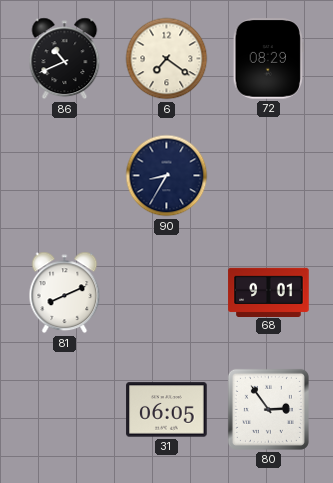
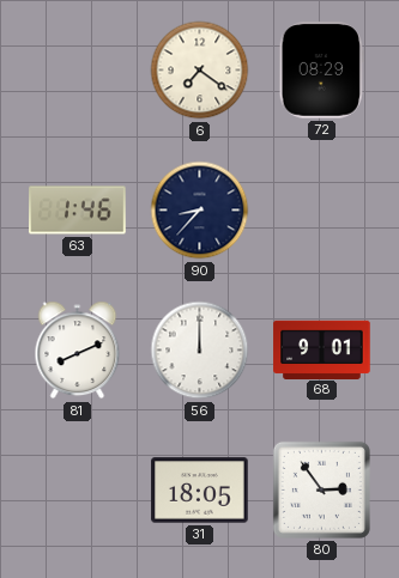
86: 10:41 -> none
63: none -> 1:46
90: 8:35 -> 8:37
56: none -> 12:00
31: 06:05 -> 18:05
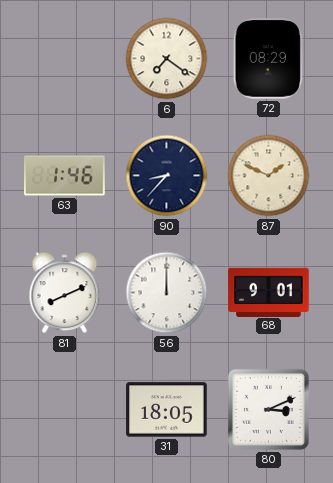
87: none -> 1:49
80: 2:54 -> 3:11
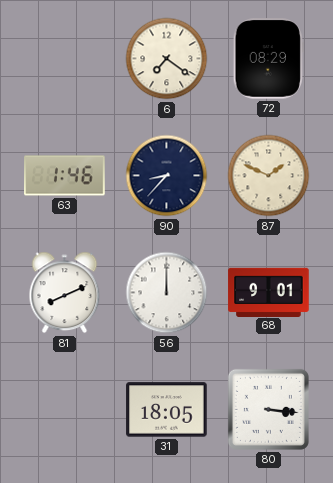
80: 3:11 -> 3:16
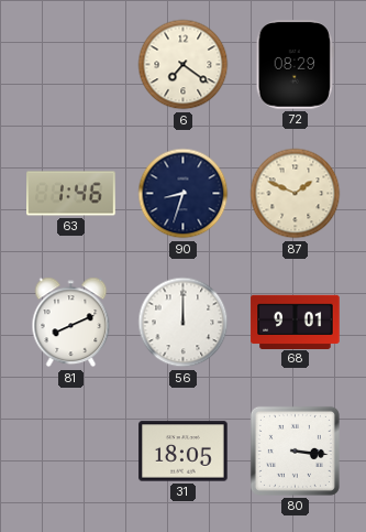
90: 8:37 -> 8:33
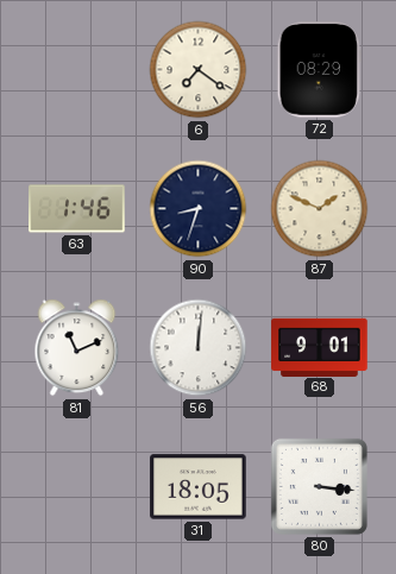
81: 8:11 -> 11:11
56: 12:00 -> 12:01
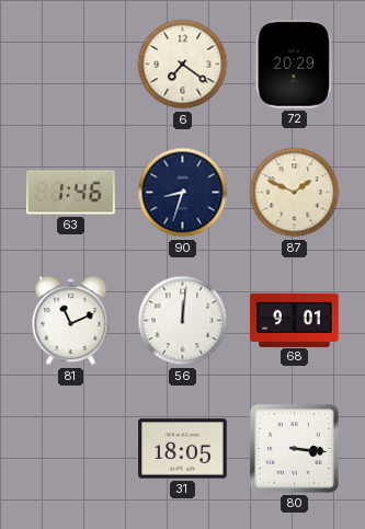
72: 08:29 -> 20:29
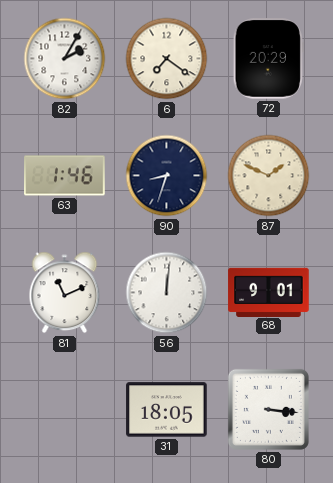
82: none -> 2:05
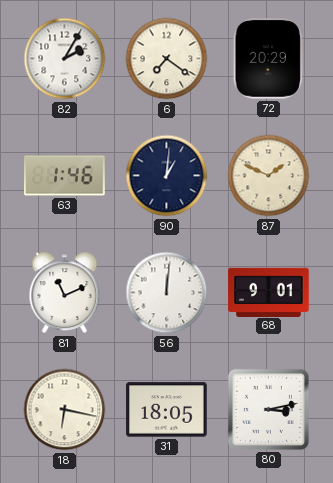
90: 8:33 -> 1:01
18: none -> 6:17
80: 3:16 -> 3:13
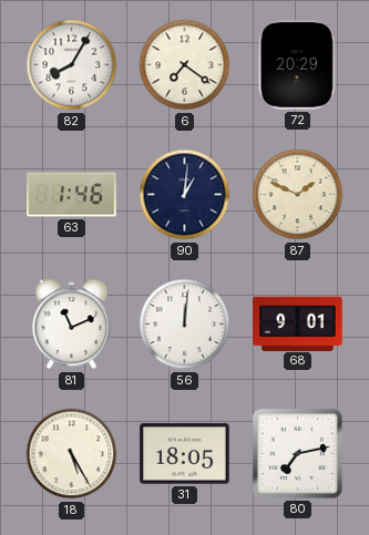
82: 2:05 -> 8:05
18: 6:17 -> 5:25
80: 3:13 -> 7:13
